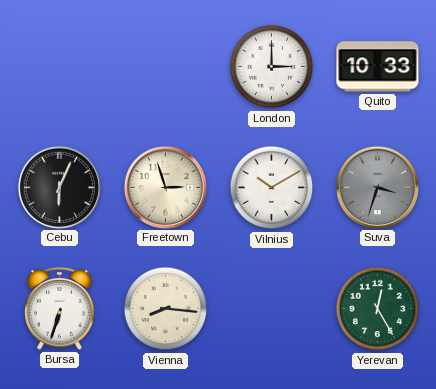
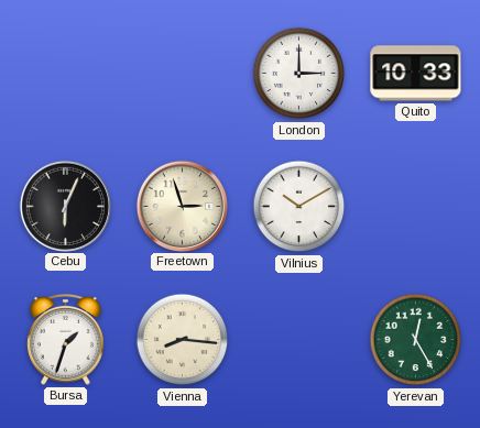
Suva: 3:33 -> none
Bursa: 6:33 -> 1:33
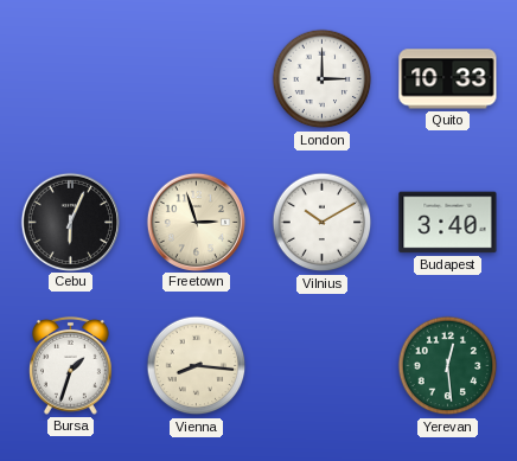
Budapest: none -> 3:40
Yerevan: 12:25 -> 12:29
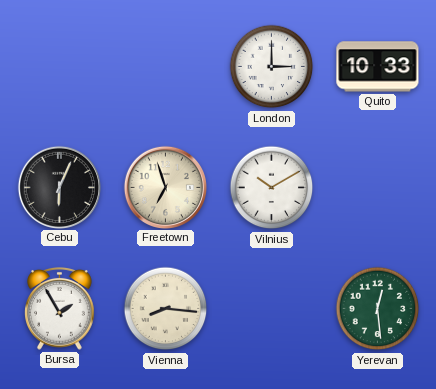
Freetown: 2:57 -> 6:57
Budapest: 3:40 -> none
Bursa: 1:33 -> 1:55
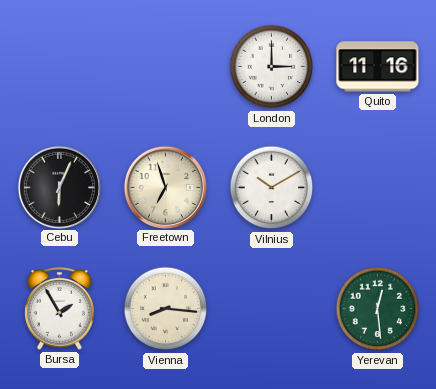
Quito: 10:33 -> 11:16
